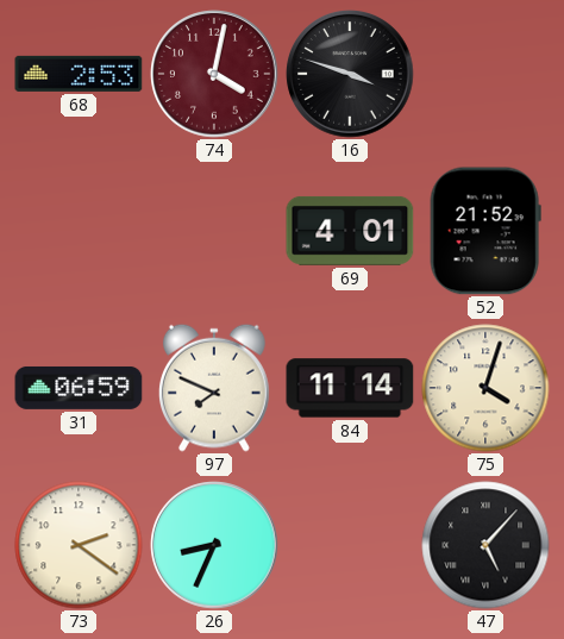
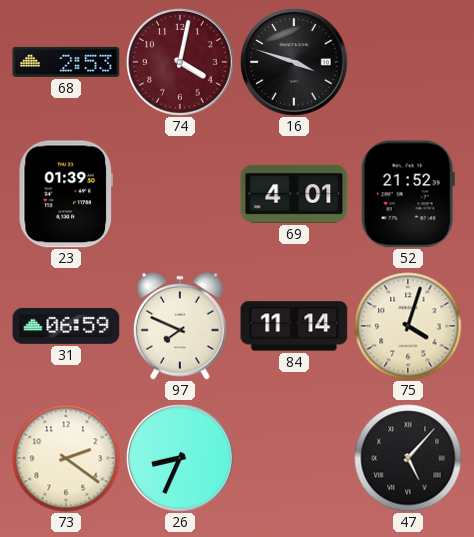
23: none -> 01:39
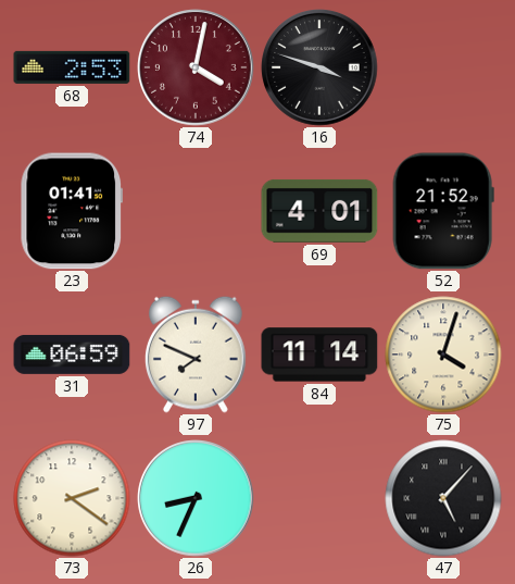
23: 01:39 -> 01:41
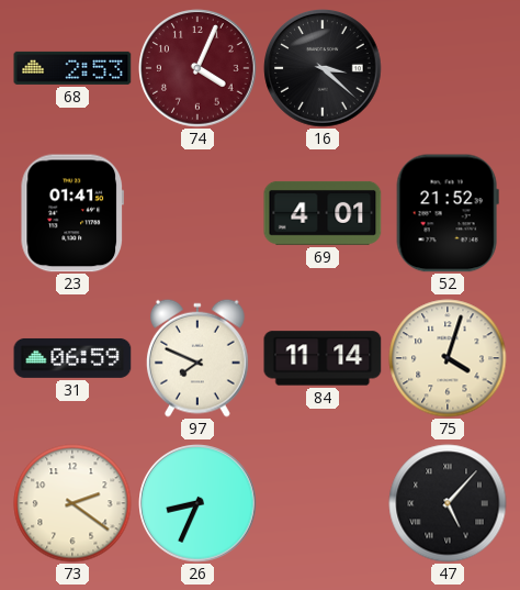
74: 4:02 -> 4:04
16: 3:48 -> 3:22
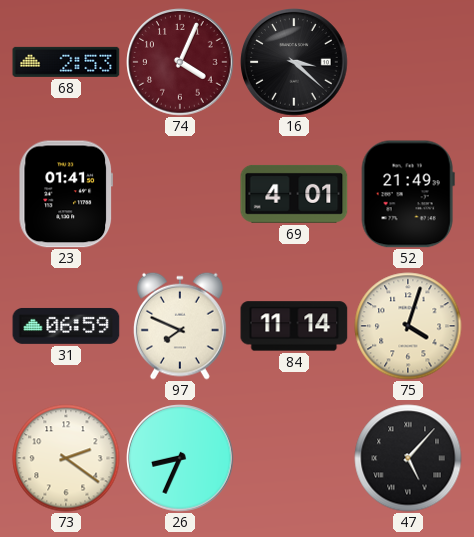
52: 21:52 -> 21:49
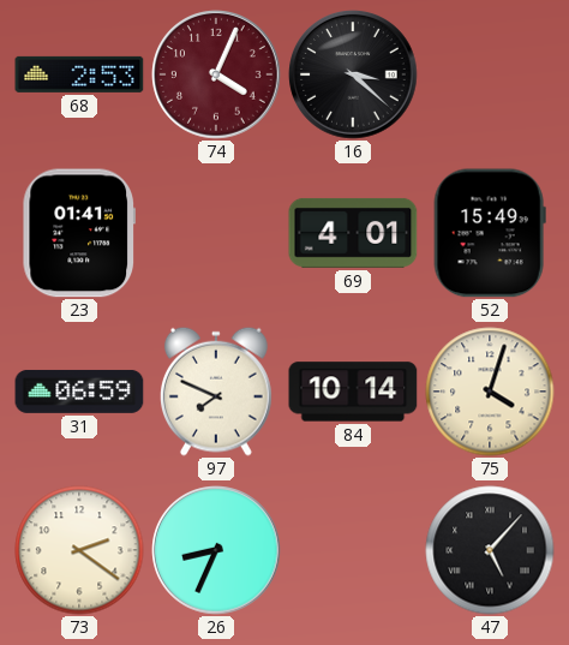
52: 21:49 -> 15:49
84: 11:14 -> 10:14
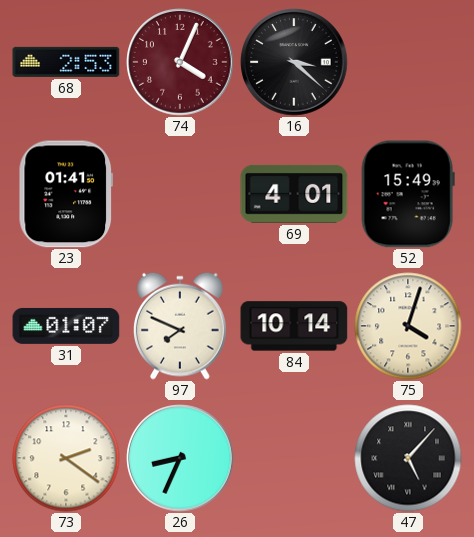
31: 06:59 -> 01:07
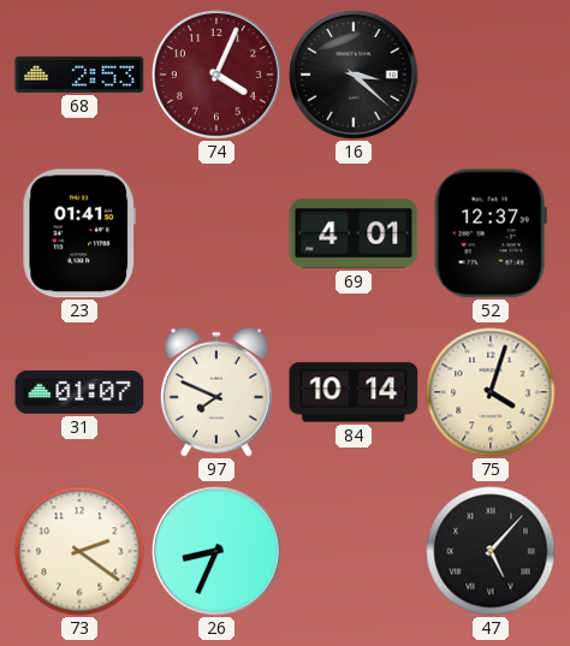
52: 15:49 -> 12:37
